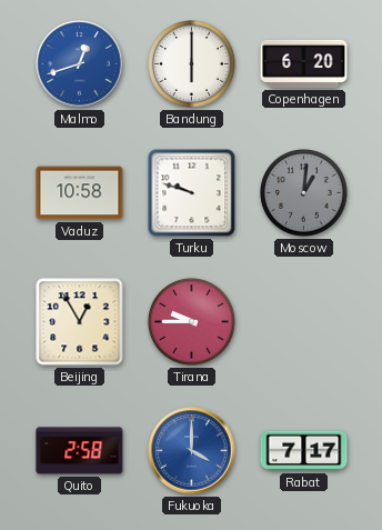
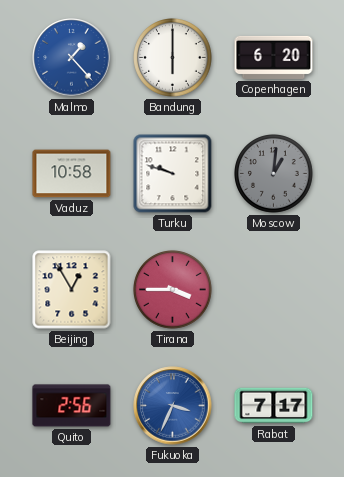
Malmo: 12:42 -> 1:23
Tirana: 9:45 -> 3:45
Quito: 2:58 -> 2:56
Fukuoka: 4:00 -> 3:34
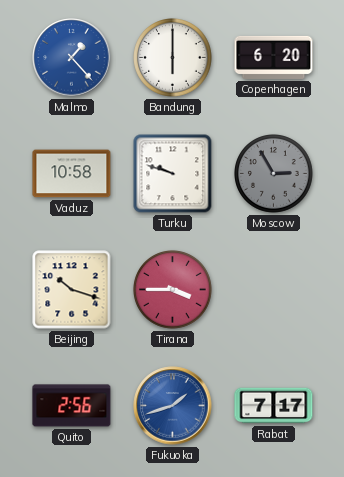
Moscow: 1:01 -> 2:55
Beijing: 12:55 -> 10:18
Fukuoka: 3:34 -> 1:42
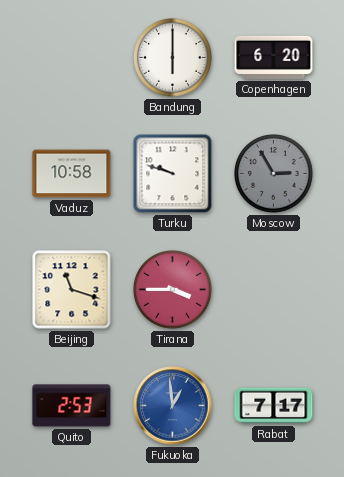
Malmo: 1:23 -> none
Beijing: 10:18 -> 11:18
Quito: 2:56 -> 2:53
Fukuoka: 1:42 -> 12:59
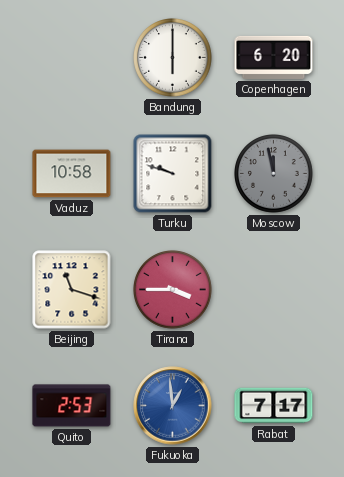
Moscow: 2:55 -> 11:58
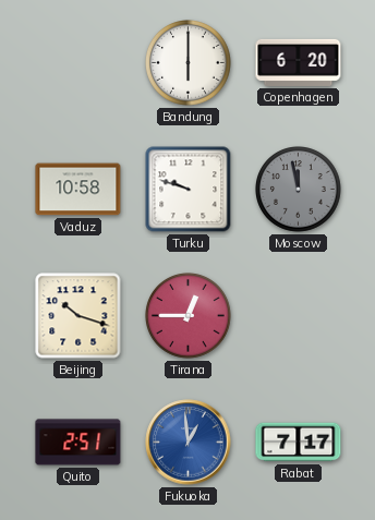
Beijing: 11:18 -> 10:18
Tirana: 3:45 -> 12:45
Quito: 2:53 -> 2:51
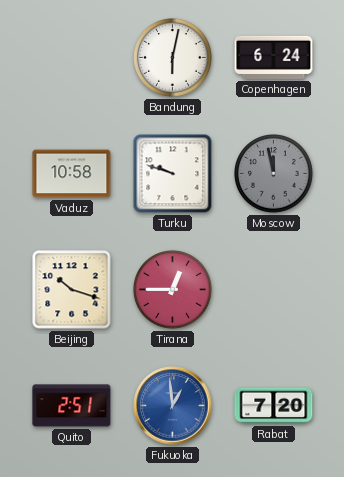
Bandung: 6:00 -> 6:02
Copenhagen: 6:20 -> 6:24
Rabat: 7:17 -> 7:20
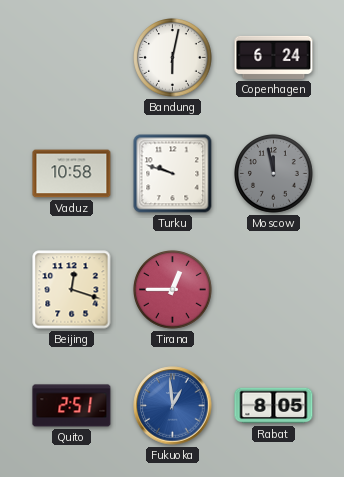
Beijing: 10:18 -> 12:18
Rabat: 7:20 -> 8:05
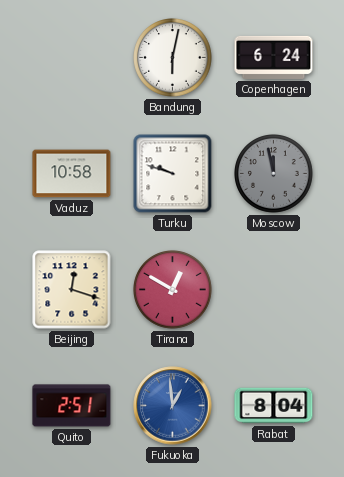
Tirana: 12:45 -> 12:50
Rabat: 8:05 -> 8:04
